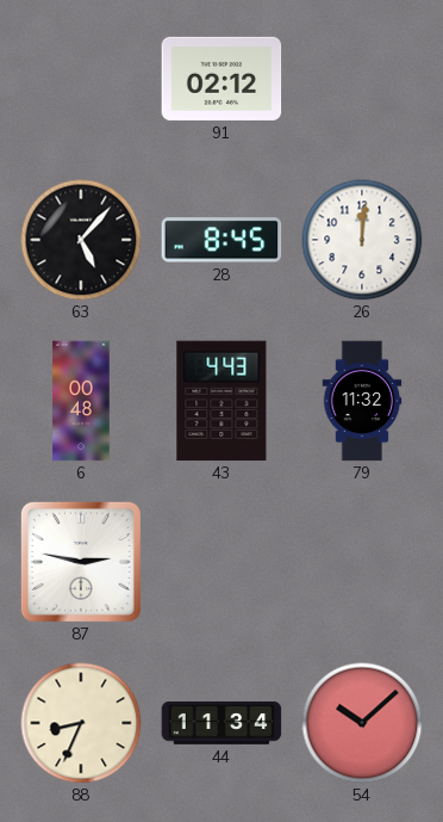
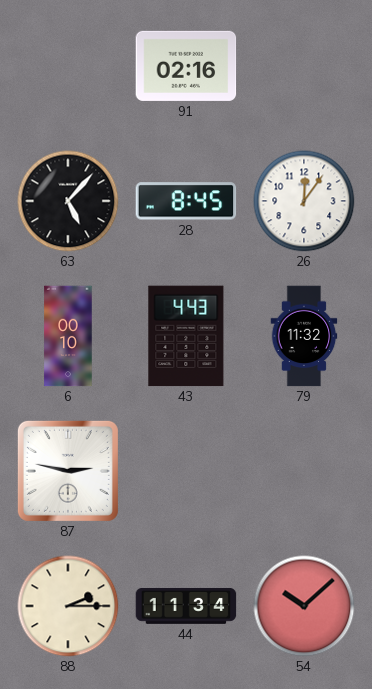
91: 02:12 -> 02:16
26: 12:01 -> 12:06
6: 00:48 -> 00:10
88: 8:34 -> 2:15
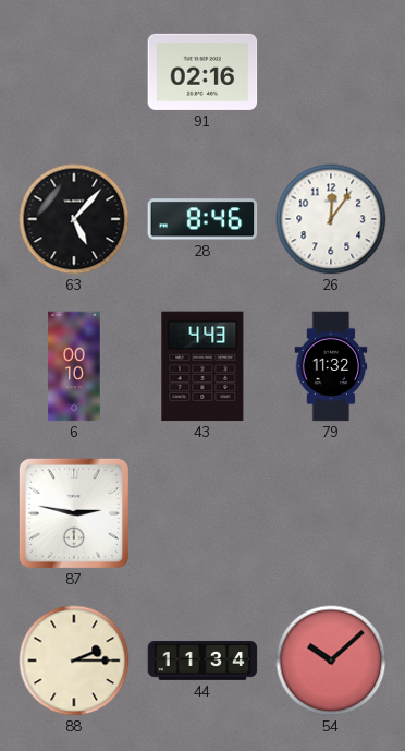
28: 8:45 -> 8:46
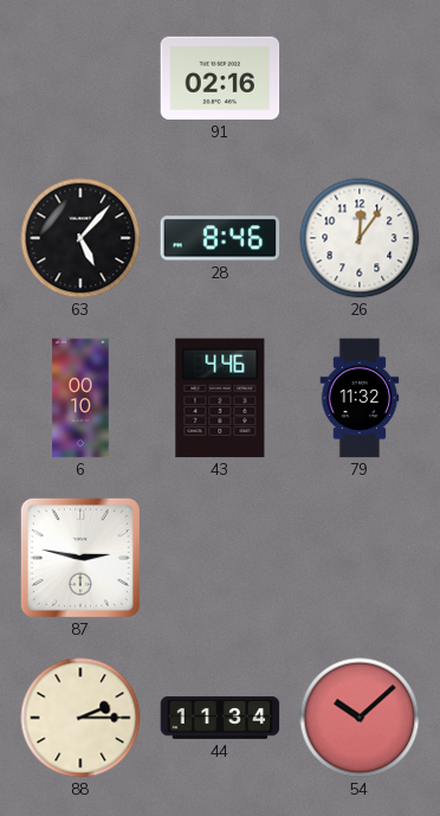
43: 4:43 -> 4:46
